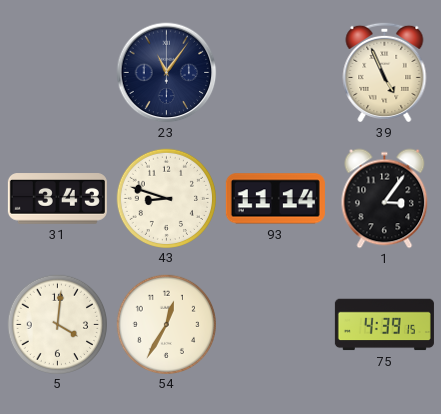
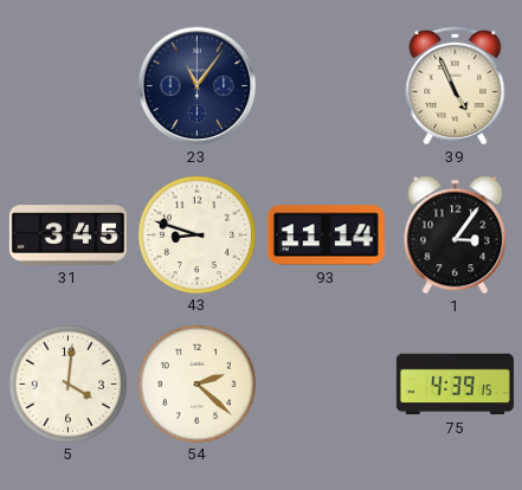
31: 3:43 -> 3:45
54: 12:35 -> 2:22
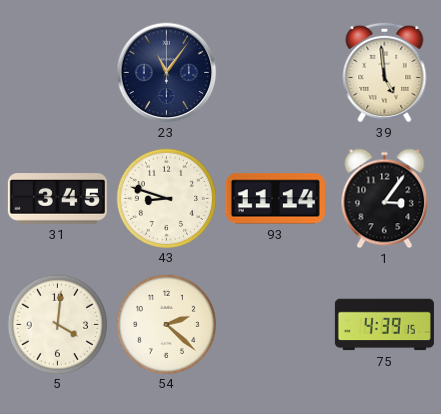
39: 4:56 -> 4:59
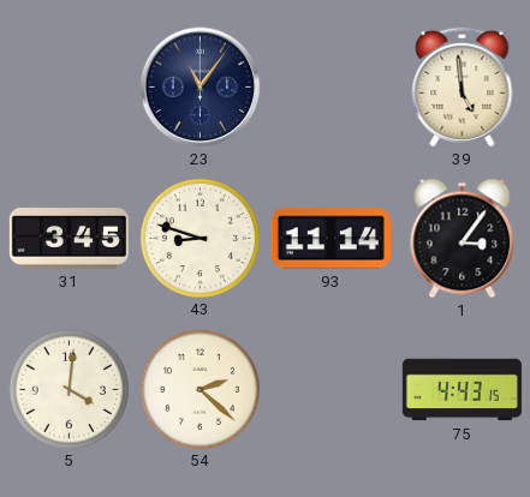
75: 4:39 -> 4:43
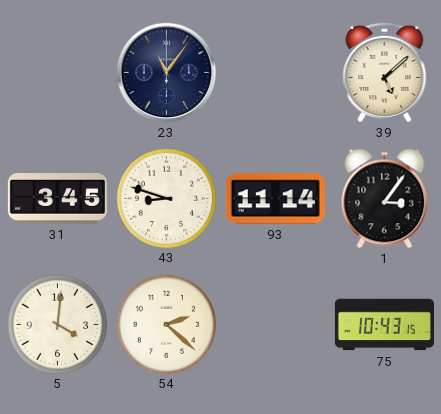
39: 4:59 -> 5:08
75: 4:43 -> 10:43
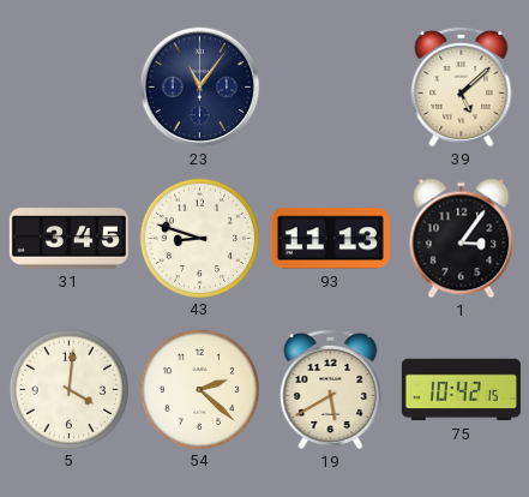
93: 11:14 -> 11:13
19: none -> 5:40
75: 10:43 -> 10:42
